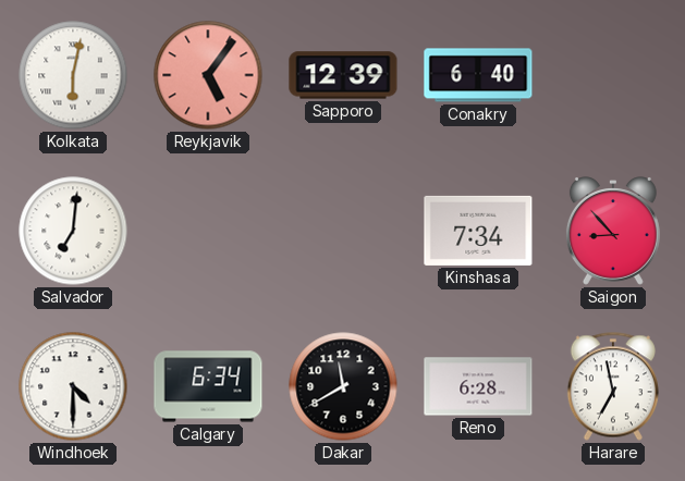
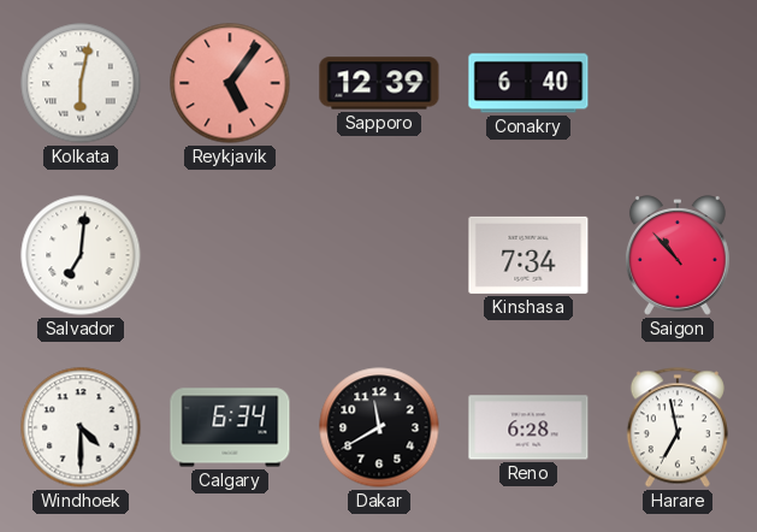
Saigon: 8:53 -> 10:53
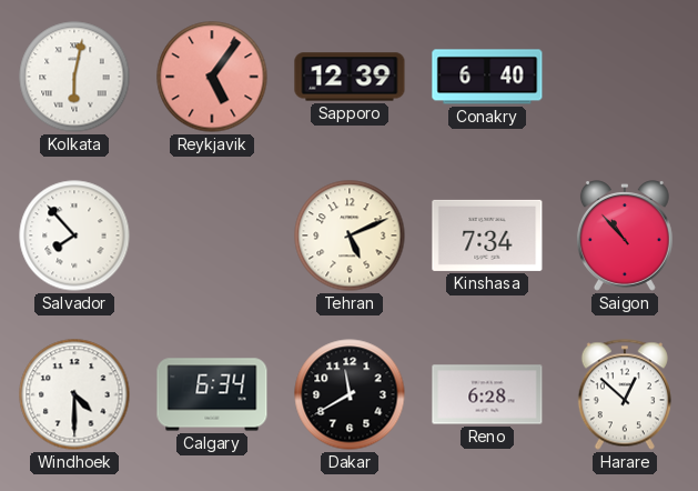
Salvador: 7:01 -> 7:53
Tehran: none -> 5:11
Harare: 6:58 -> 12:52
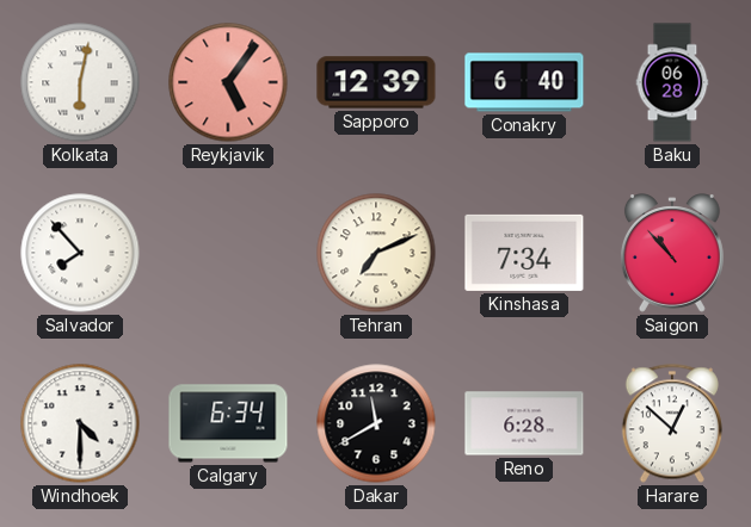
Baku: none -> 06:28
Tehran: 5:11 -> 7:11
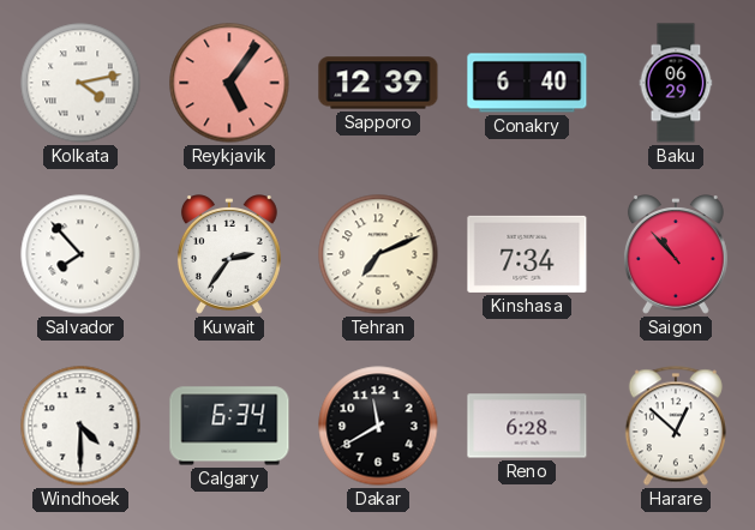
Kolkata: 6:02 -> 4:13
Baku: 06:28 -> 06:29
Kuwait: none -> 2:36
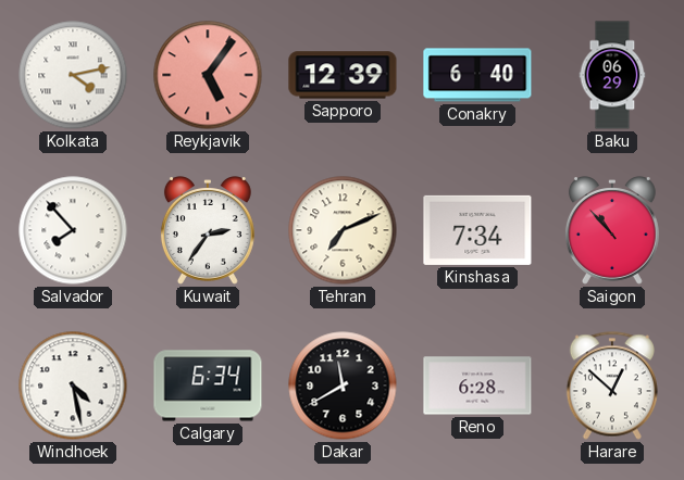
Windhoek: 4:30 -> 4:28
